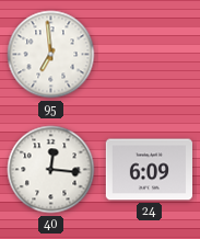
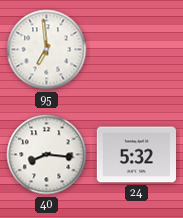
40: 12:16 -> 8:16
24: 6:09 -> 5:32
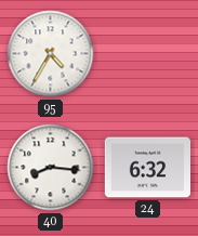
95: 6:59 -> 4:35
24: 5:32 -> 6:32
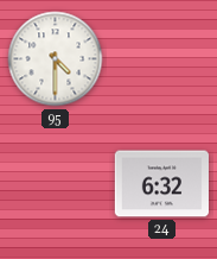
95: 4:35 -> 4:30
40: 8:16 -> none
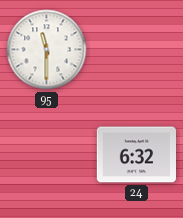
95: 4:30 -> 11:30
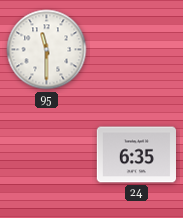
24: 6:32 -> 6:35
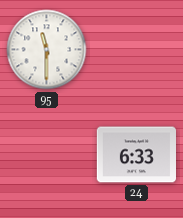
24: 6:35 -> 6:33
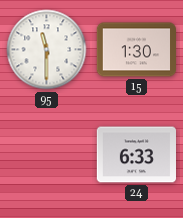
15: none -> 1:30
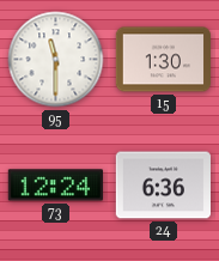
73: none -> 12:24
24: 6:33 -> 6:36
